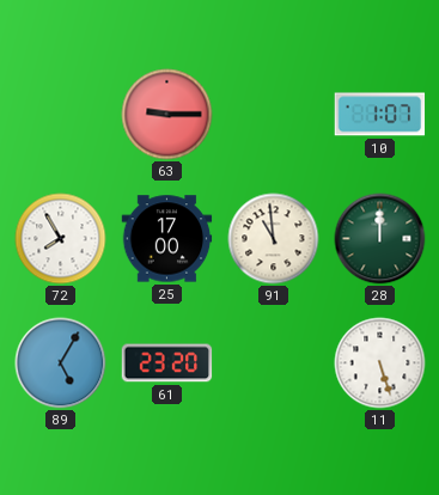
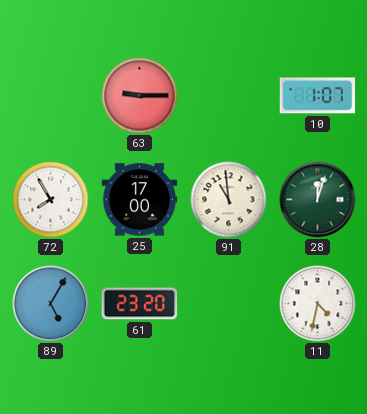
28: 12:00 -> 12:03
11: 5:27 -> 4:32
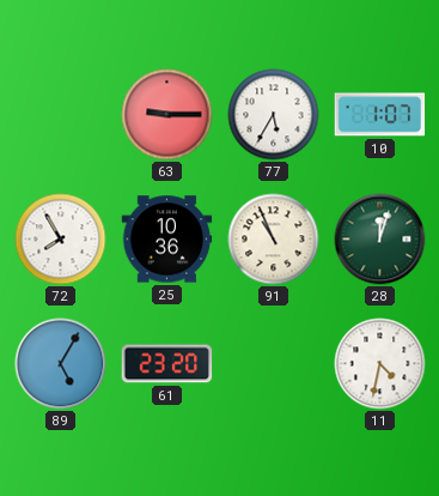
77: none -> 5:35
25: 17:00 -> 10:36
91: 10:59 -> 10:56
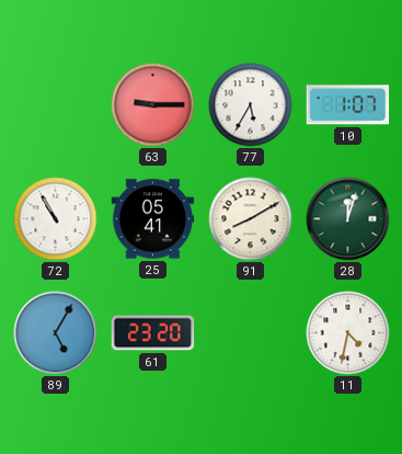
72: 7:55 -> 10:55
25: 10:36 -> 05:41
91: 10:56 -> 8:10
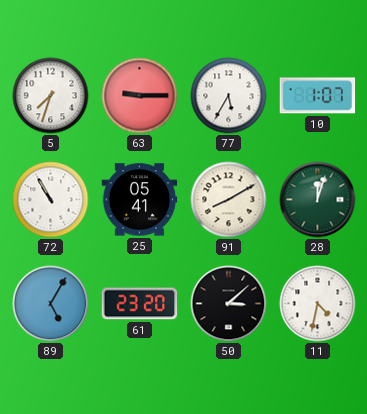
5: none -> 7:33
50: none -> 3:08
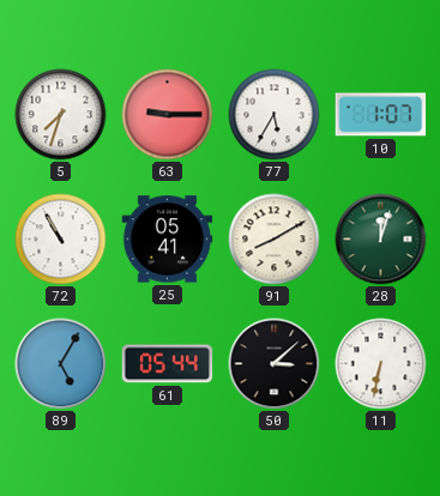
61: 23:20 -> 05:44
11: 4:32 -> 6:32
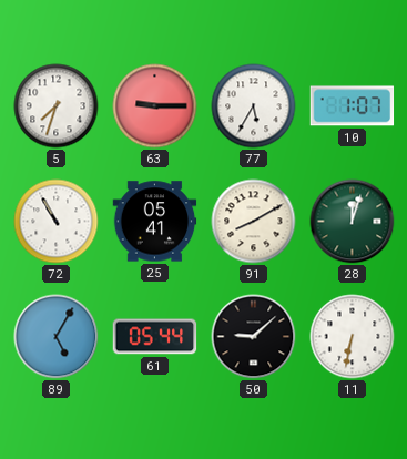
50: 3:08 -> 9:08
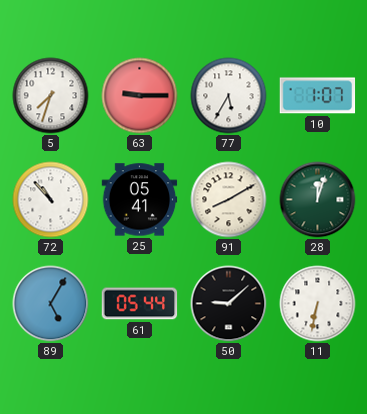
72: 10:55 -> 10:53
